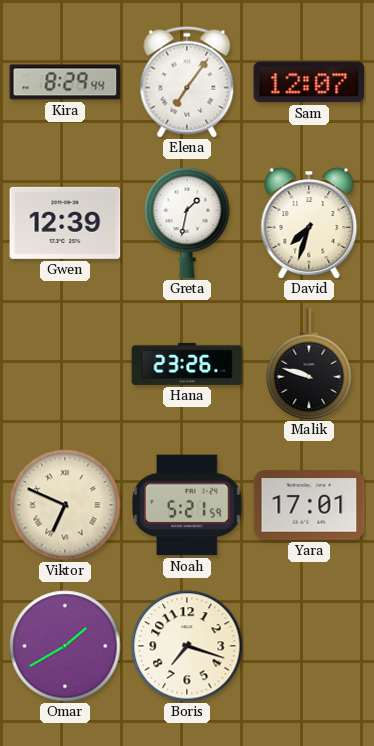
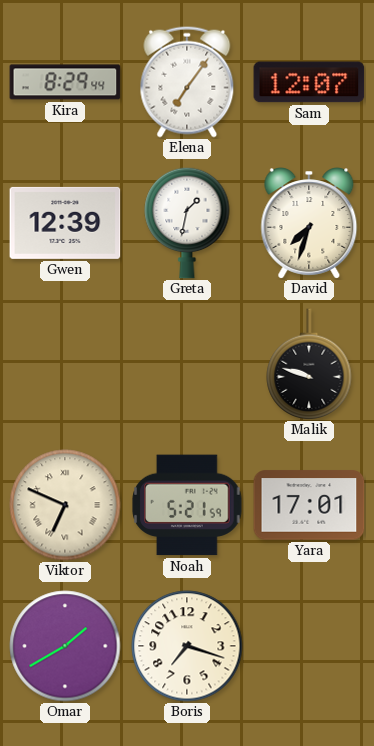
Hana: 23:26 -> none
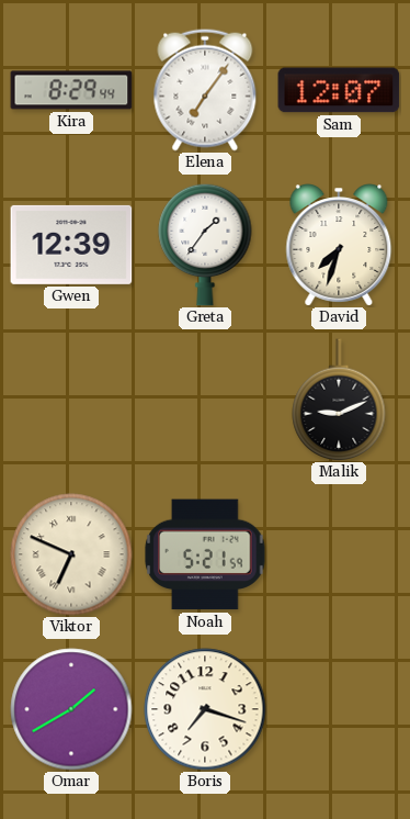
Greta: 1:32 -> 1:36
Malik: 9:48 -> 9:11
Yara: 17:01 -> none
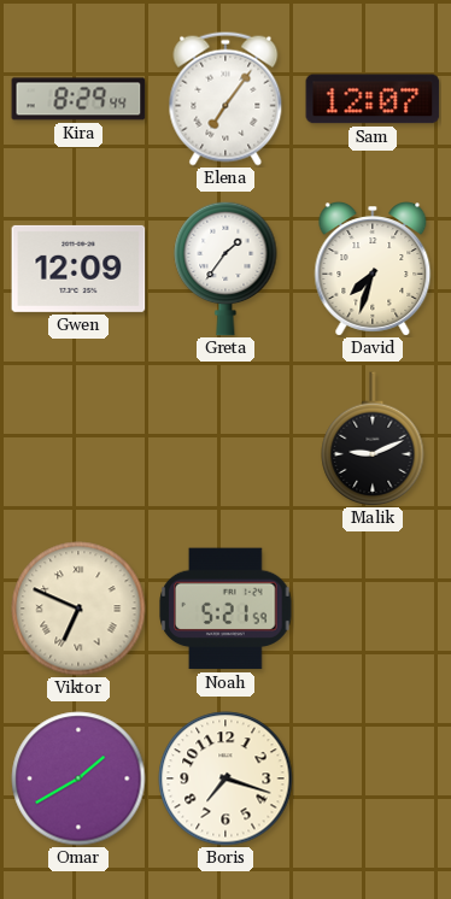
Gwen: 12:39 -> 12:09
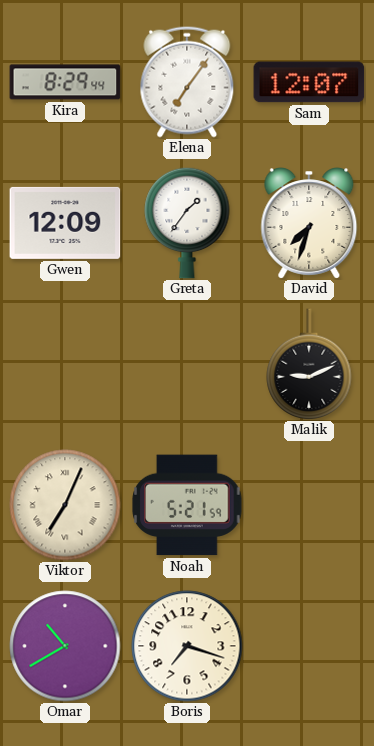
Viktor: 6:49 -> 7:04
Omar: 1:40 -> 10:40
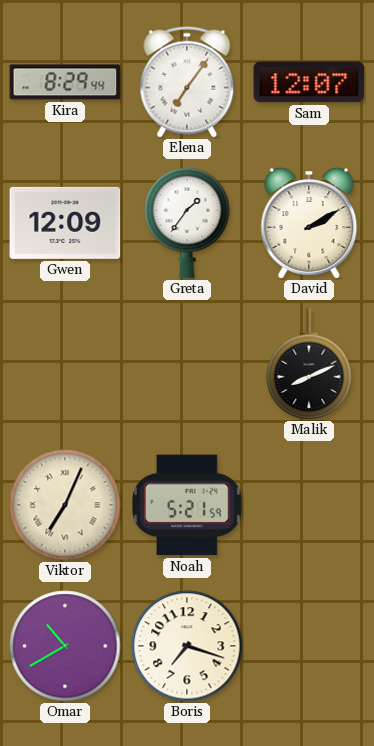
David: 7:33 -> 2:10
Malik: 9:11 -> 8:11
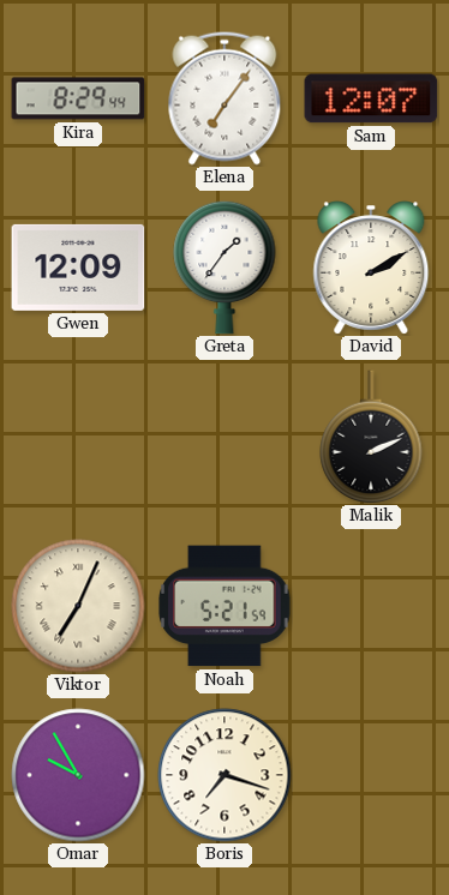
Malik: 8:11 -> 2:11
Omar: 10:40 -> 9:55
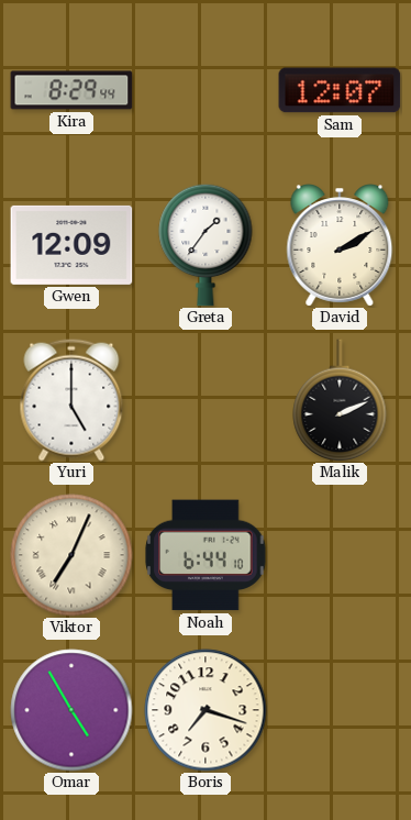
Elena: 7:06 -> none
Yuri: none -> 5:00
Noah: 5:21 -> 6:44
Omar: 9:55 -> 4:55
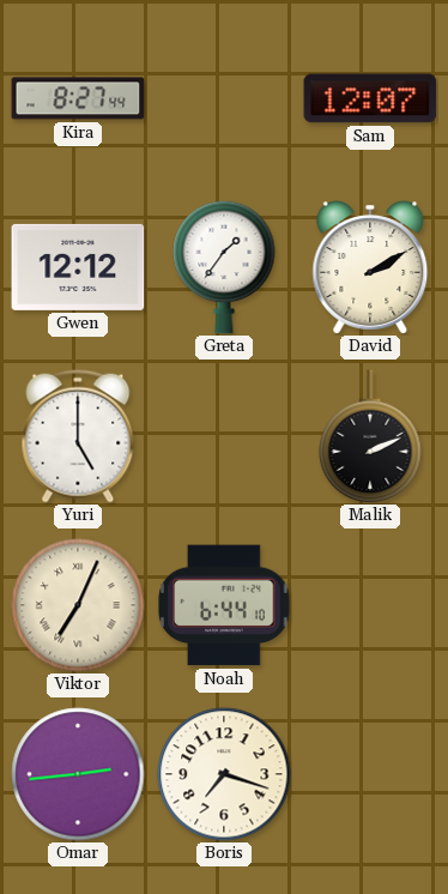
Kira: 8:29 -> 8:27
Gwen: 12:09 -> 12:12
Omar: 4:55 -> 2:44
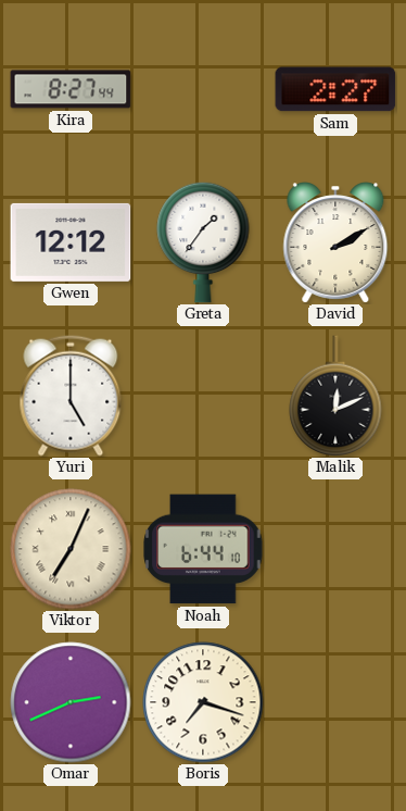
Sam: 12:07 -> 2:27
Malik: 2:11 -> 12:11
Omar: 2:44 -> 2:41
